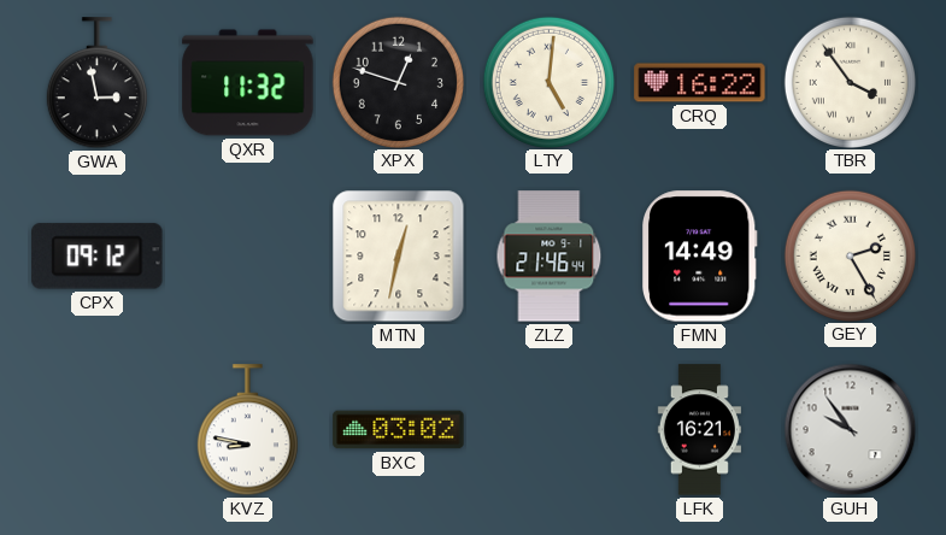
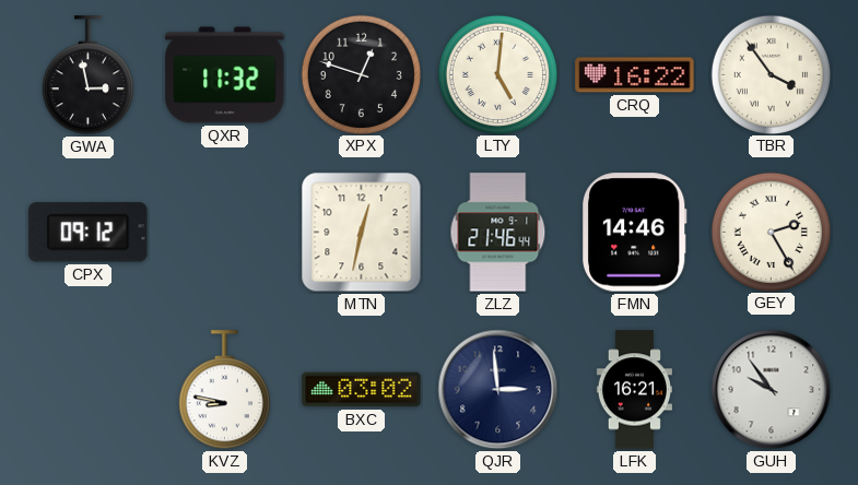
FMN: 14:49 -> 14:46
QJR: none -> 2:59
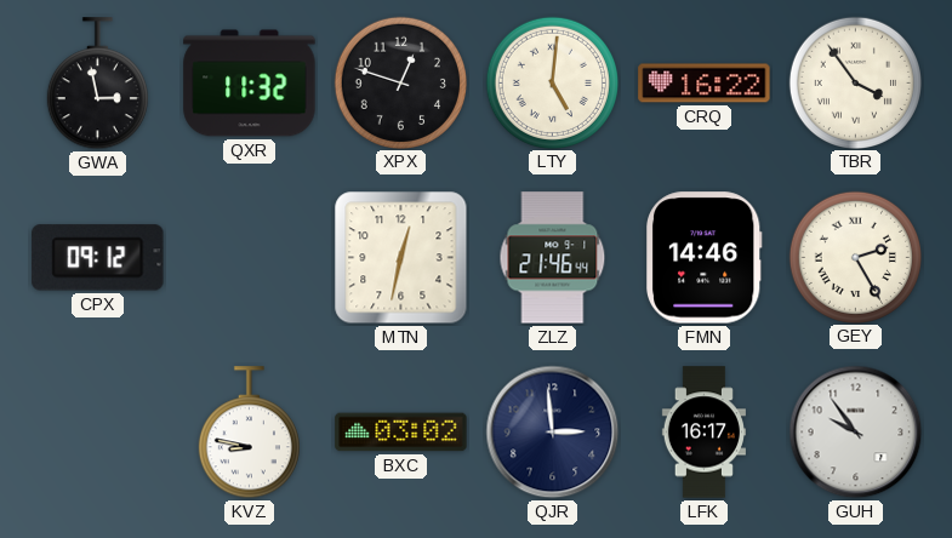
LFK: 16:21 -> 16:17
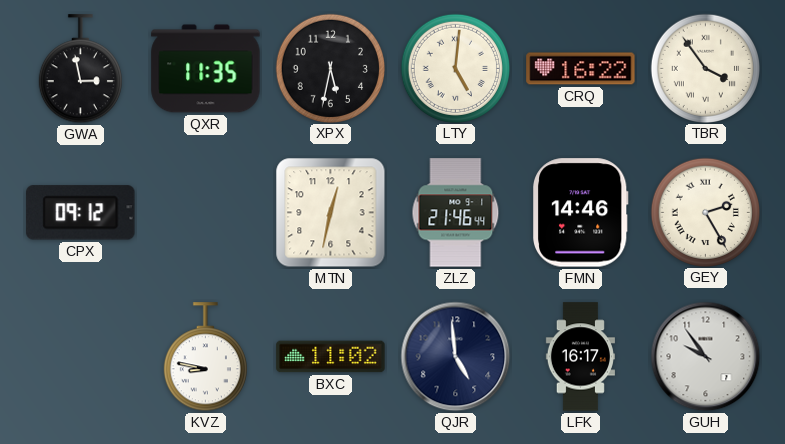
QXR: 11:32 -> 11:35
XPX: 12:48 -> 5:32
BXC: 03:02 -> 11:02
QJR: 2:59 -> 4:59
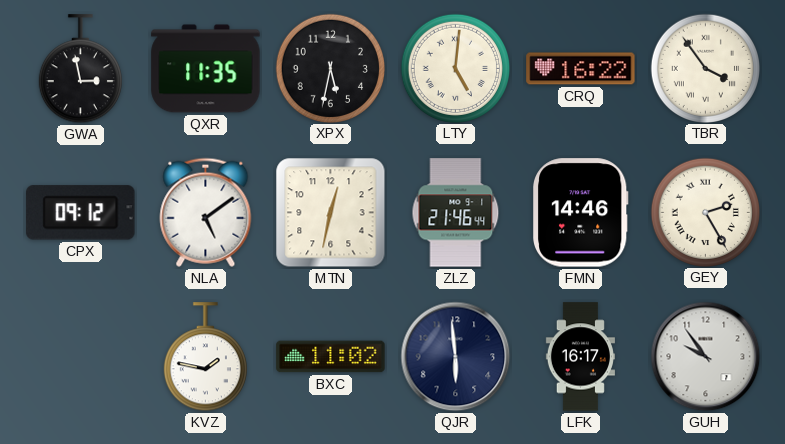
NLA: none -> 5:09
KVZ: 8:47 -> 1:47
QJR: 4:59 -> 5:59
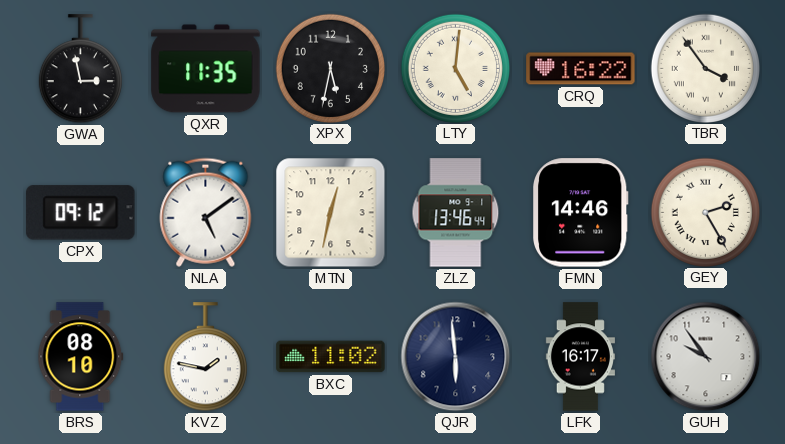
ZLZ: 21:46 -> 13:46
BRS: none -> 08:10
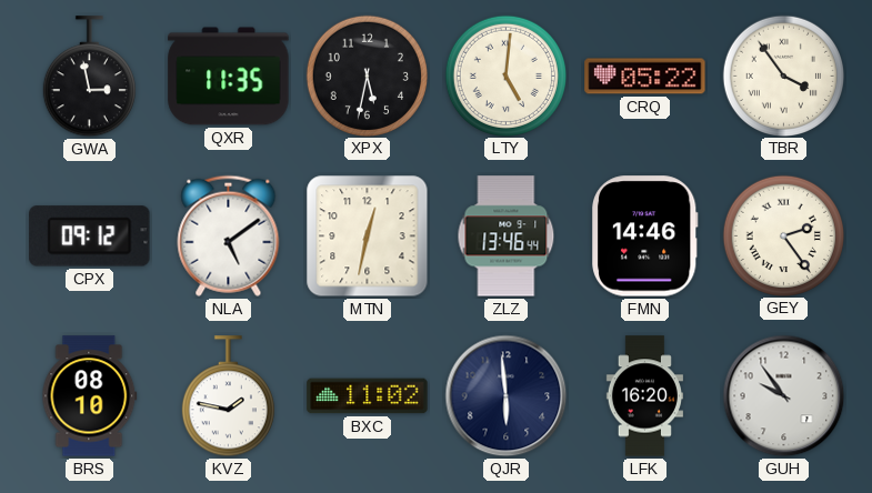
CRQ: 16:22 -> 05:22
GEY: 2:25 -> 2:24
LFK: 16:17 -> 16:20
